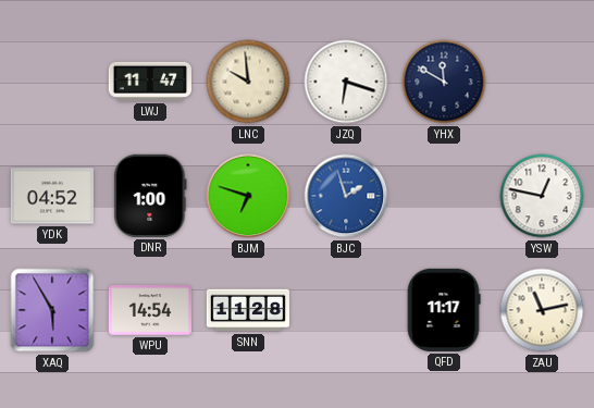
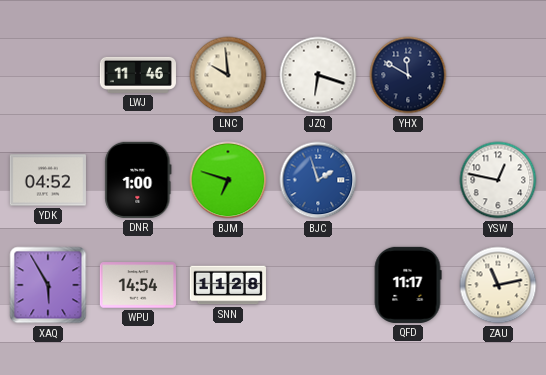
LWJ: 11:47 -> 11:46
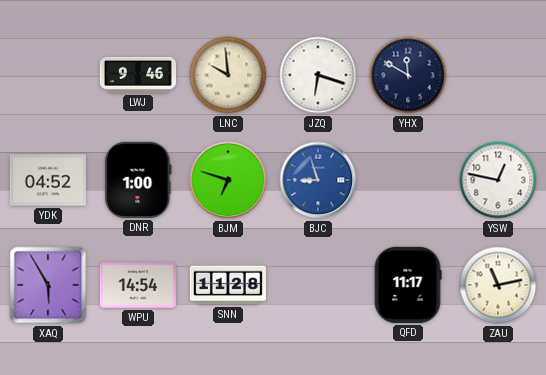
LWJ: 11:46 -> 9:46
BJC: 1:57 -> 8:57
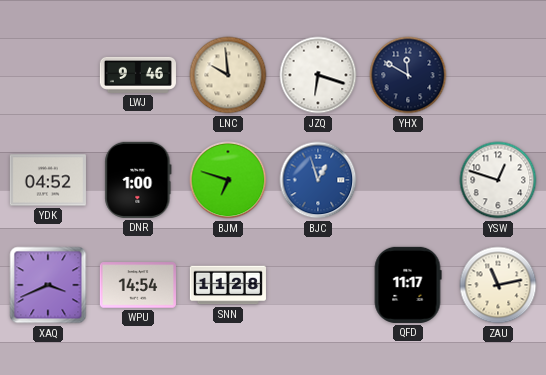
BJC: 8:57 -> 12:57
YSW: 12:47 -> 12:48
XAQ: 5:55 -> 3:41
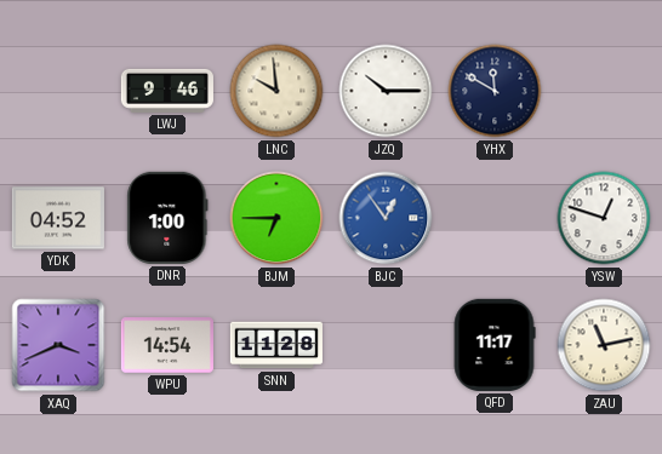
JZQ: 6:18 -> 10:15
BJM: 6:48 -> 6:45
BJC: 12:57 -> 12:54
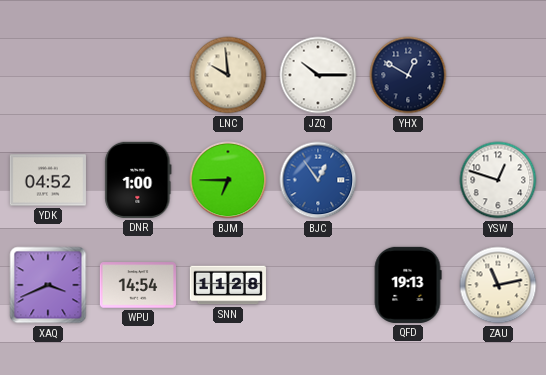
LWJ: 9:46 -> none
YHX: 11:50 -> 12:50
QFD: 11:17 -> 19:13
